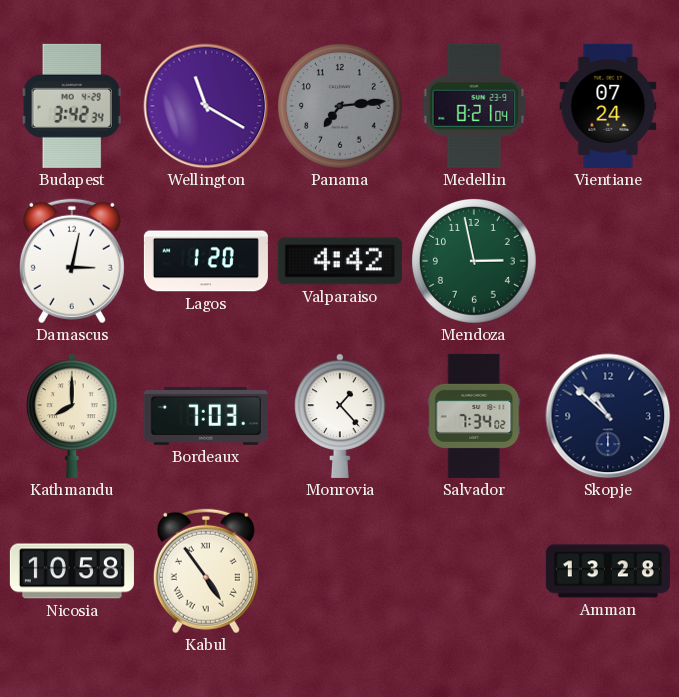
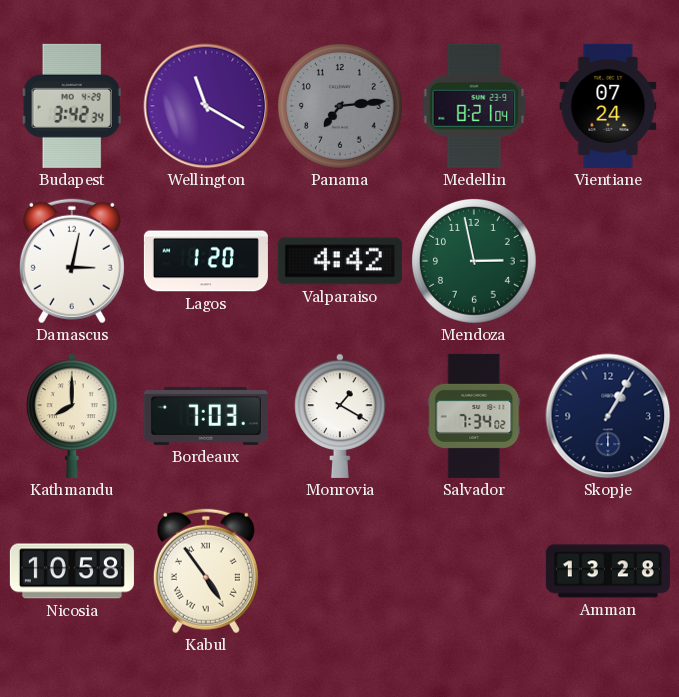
Monrovia: 1:23 -> 1:20
Skopje: 10:52 -> 1:05
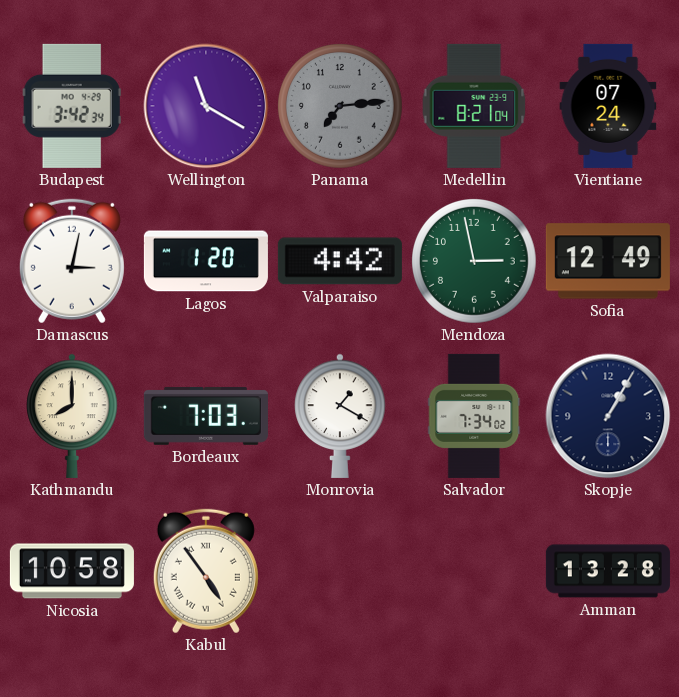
Sofia: none -> 12:49
